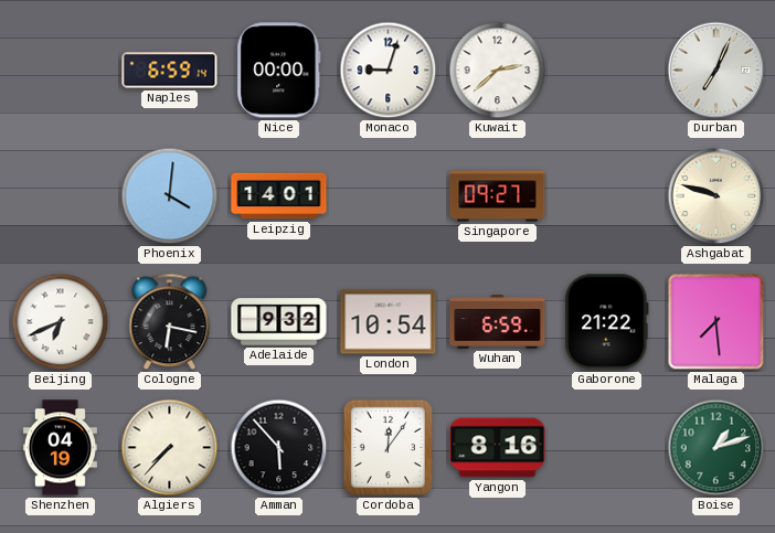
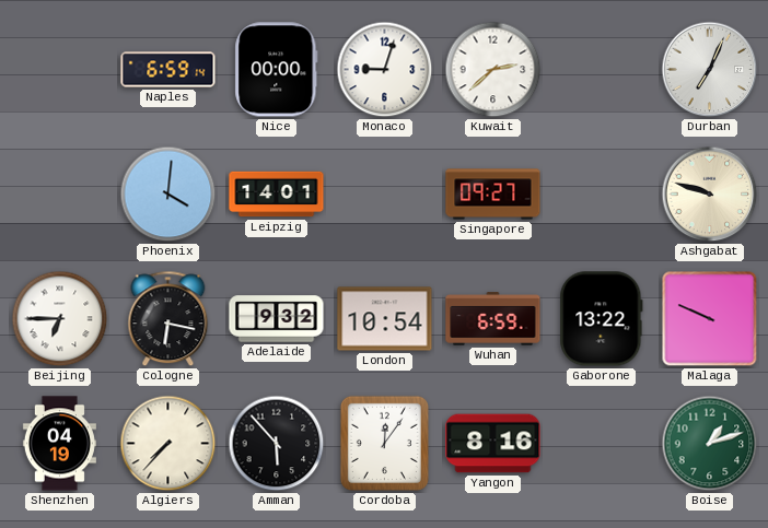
Beijing: 6:41 -> 6:45
Gaborone: 21:22 -> 13:22
Malaga: 7:29 -> 9:49
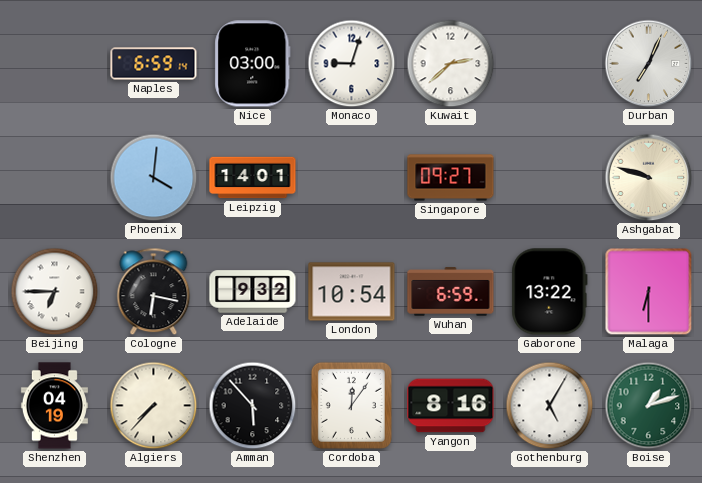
Nice: 00:00 -> 03:00
Malaga: 9:49 -> 6:30
Gothenburg: none -> 5:05
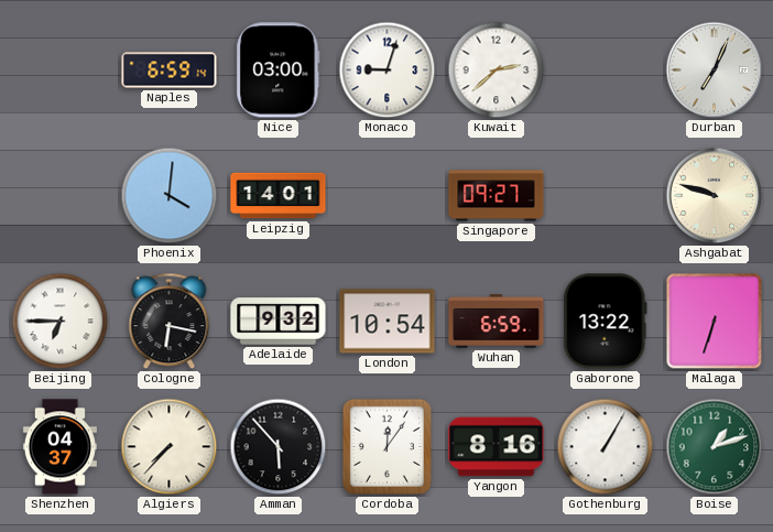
Malaga: 6:30 -> 6:33
Shenzhen: 04:19 -> 04:37
Gothenburg: 5:05 -> 1:05
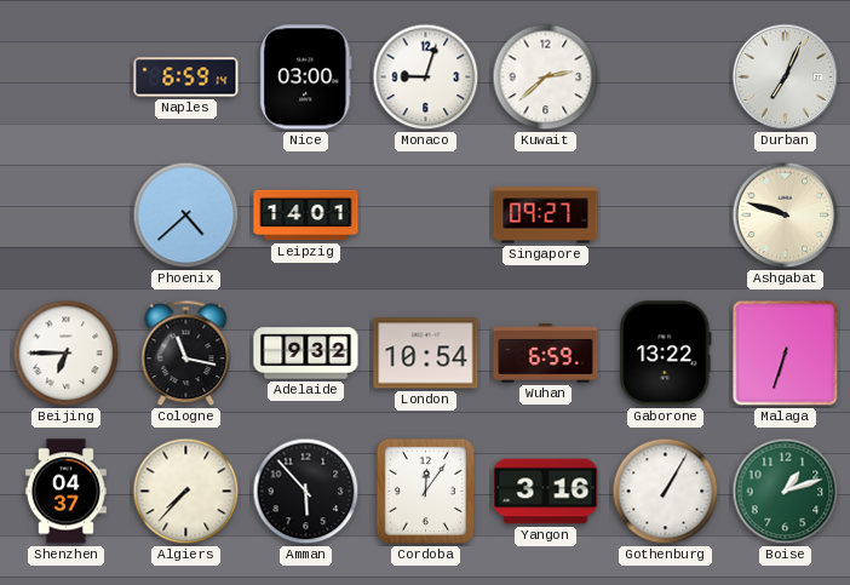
Phoenix: 4:01 -> 4:38
Cologne: 6:17 -> 11:17
Yangon: 8:16 -> 3:16
